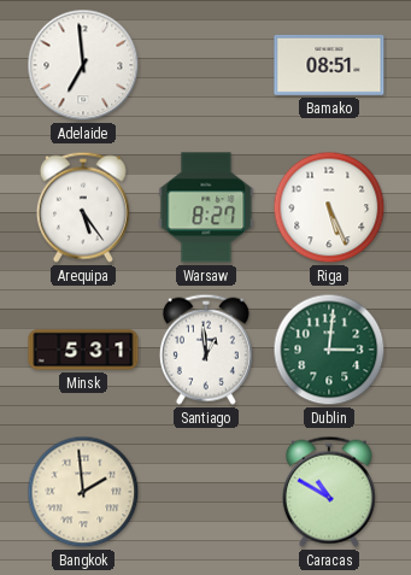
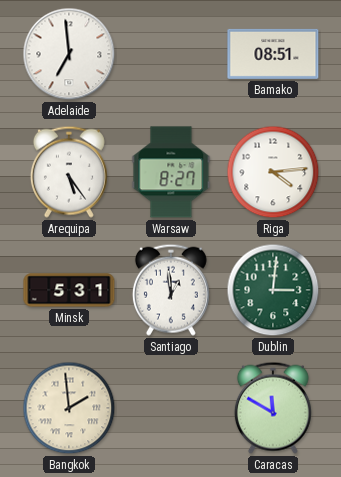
Riga: 5:26 -> 4:14
Caracas: 10:50 -> 11:50
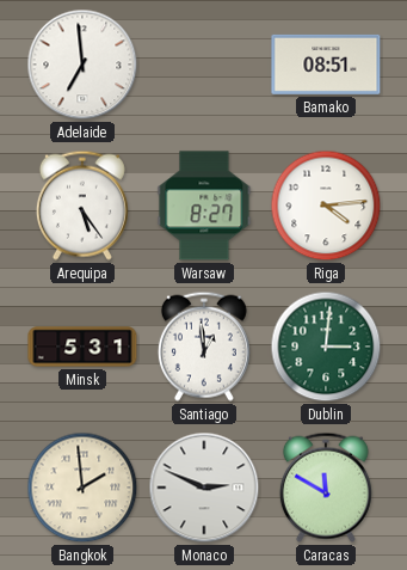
Monaco: none -> 2:49
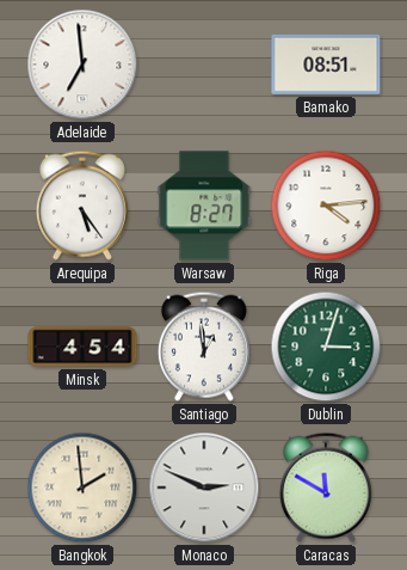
Minsk: 5:31 -> 4:54
Dublin: 3:01 -> 3:03
